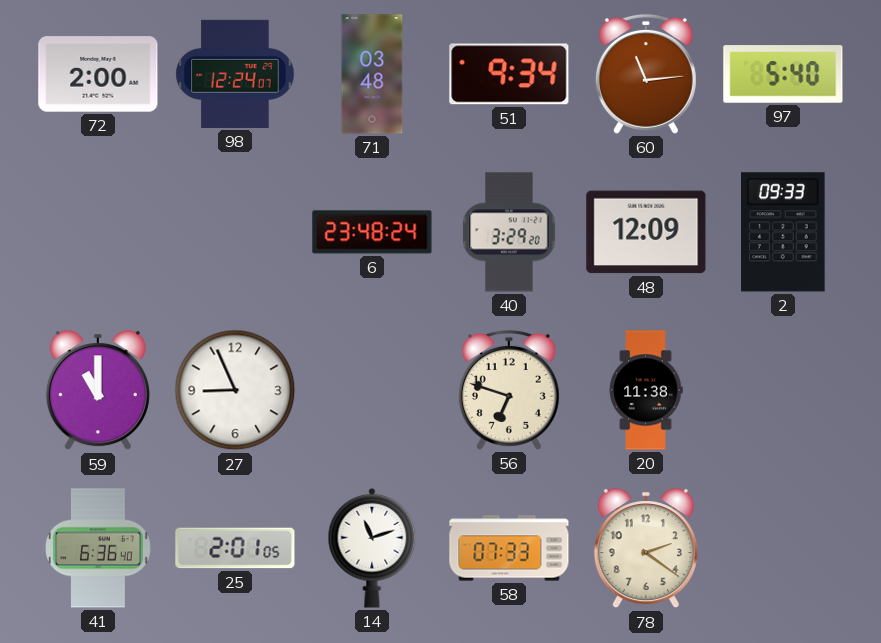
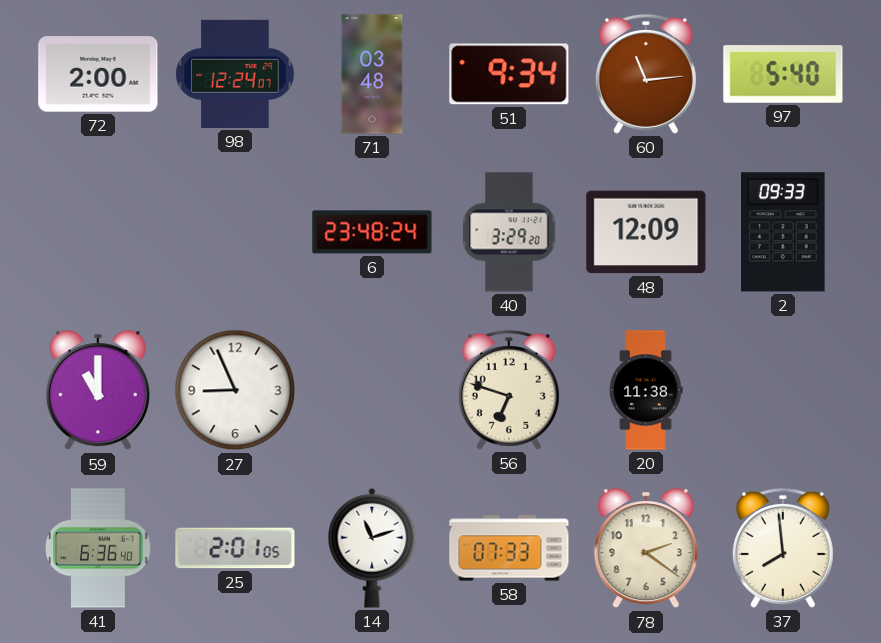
37: none -> 7:59
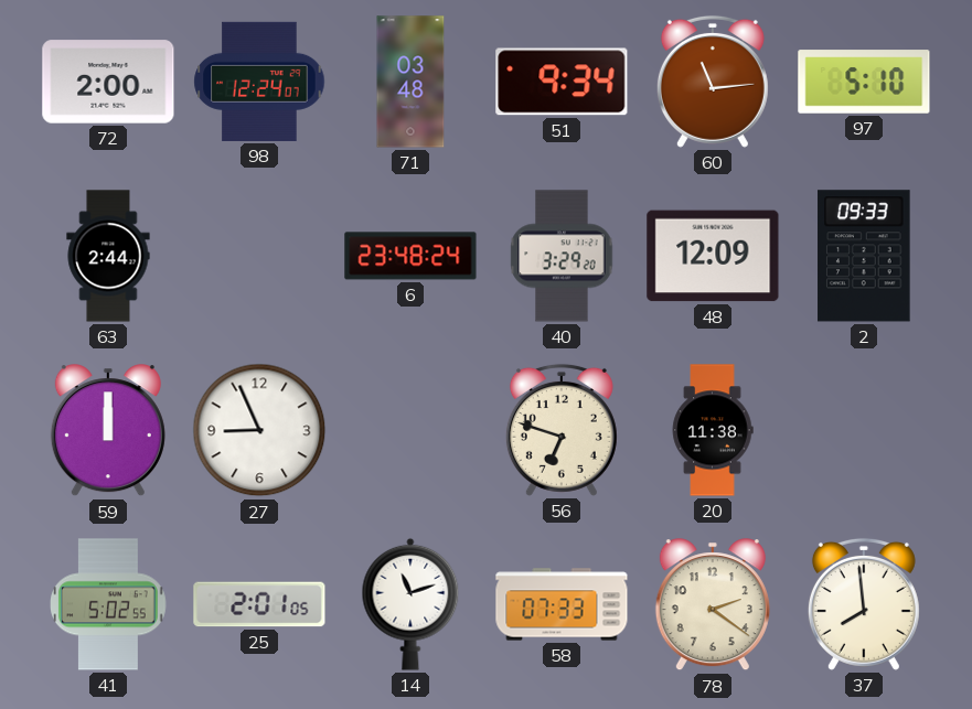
97: 5:40 -> 5:10
63: none -> 2:44
59: 11:00 -> 12:00
41: 6:36 -> 5:02
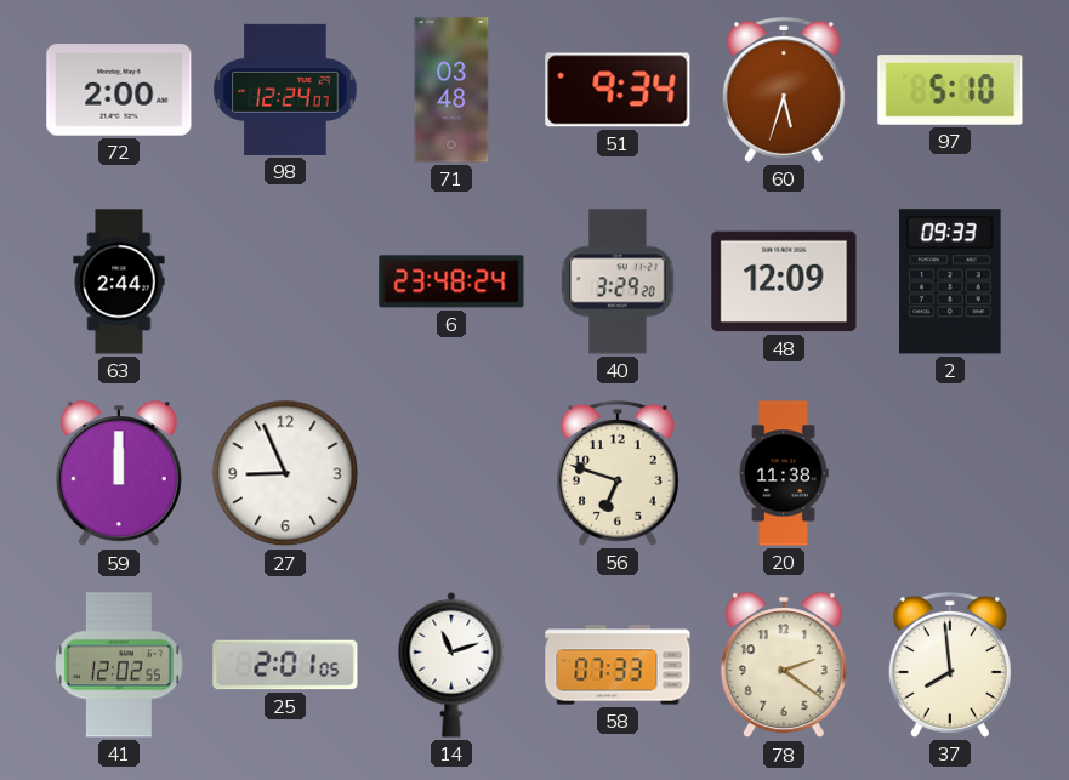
60: 11:14 -> 5:33
41: 5:02 -> 12:02
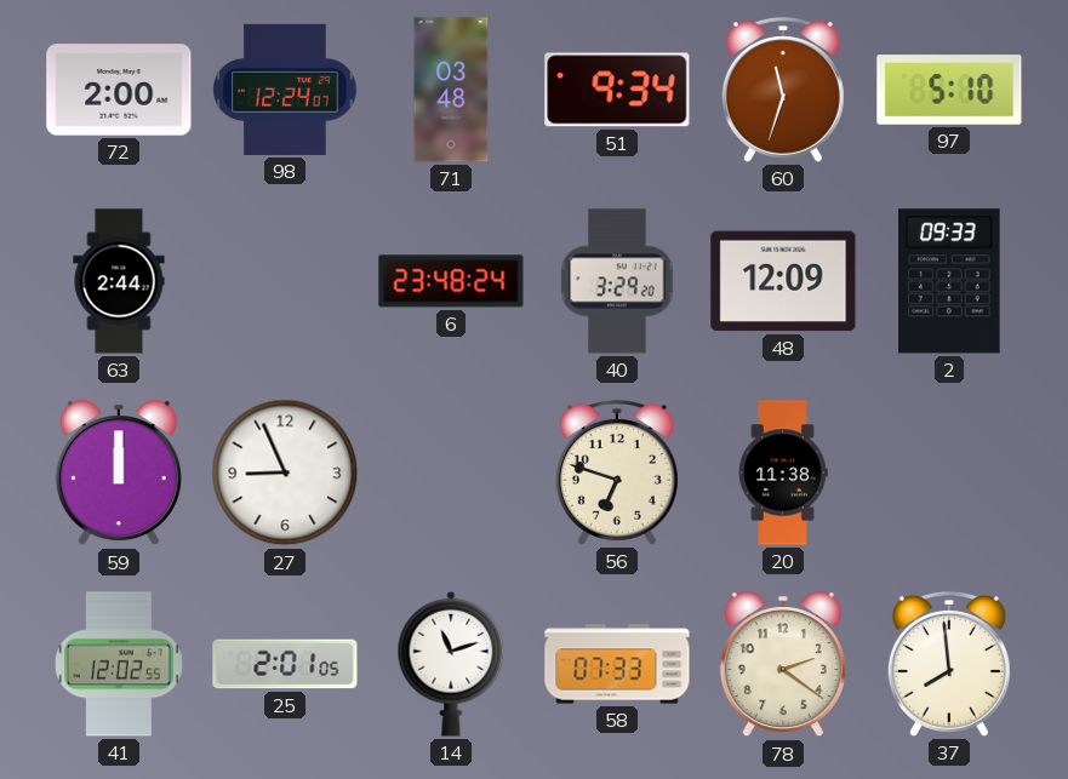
60: 5:33 -> 11:33
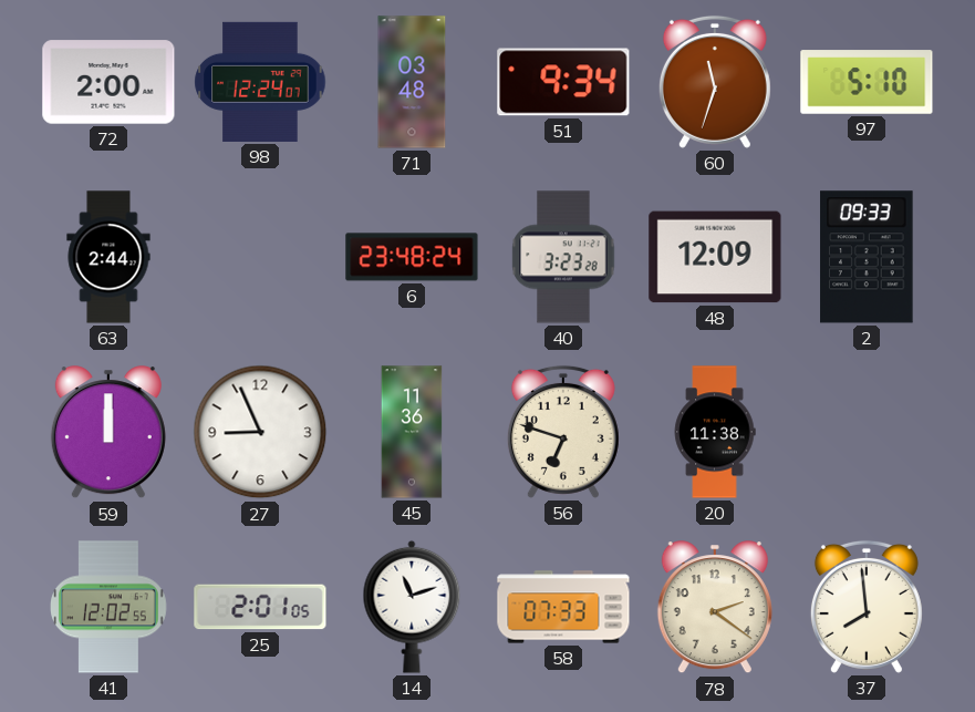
40: 3:29 -> 3:23
45: none -> 11:36
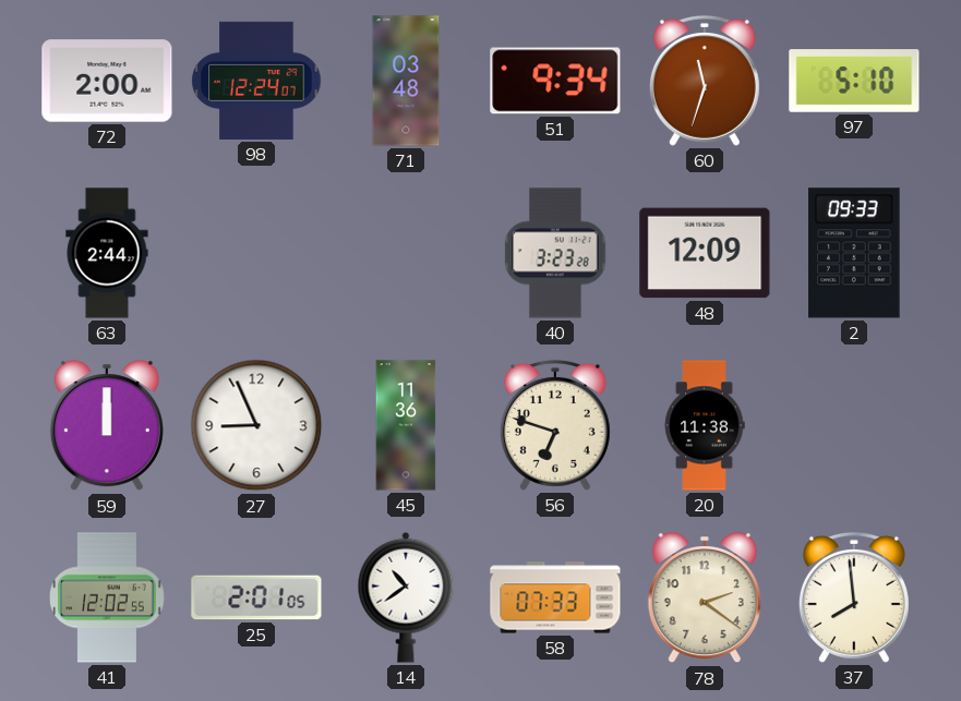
6: 23:48 -> none
14: 11:12 -> 10:39
